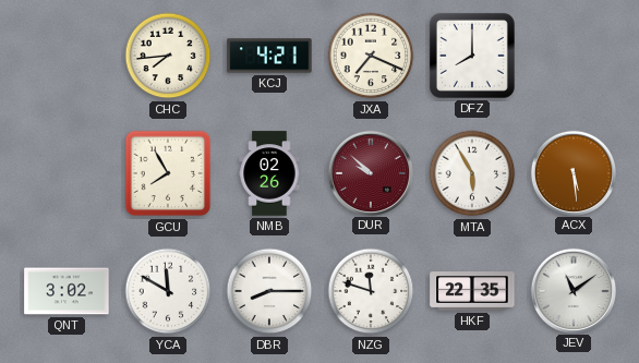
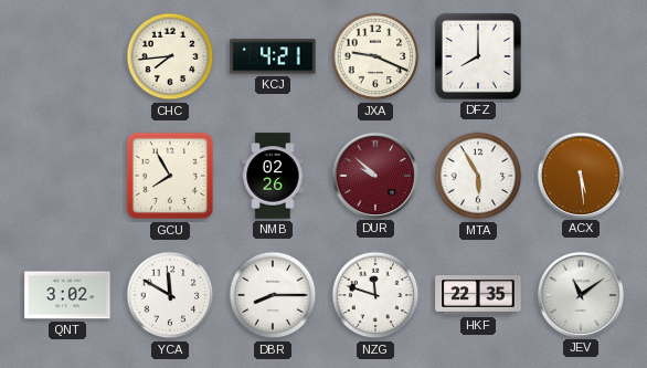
JXA: 7:19 -> 9:19
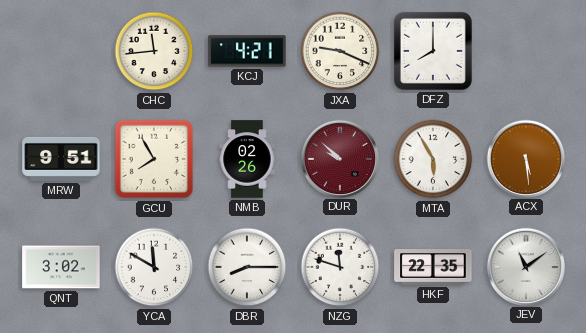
CHC: 7:44 -> 11:44
MRW: none -> 9:51
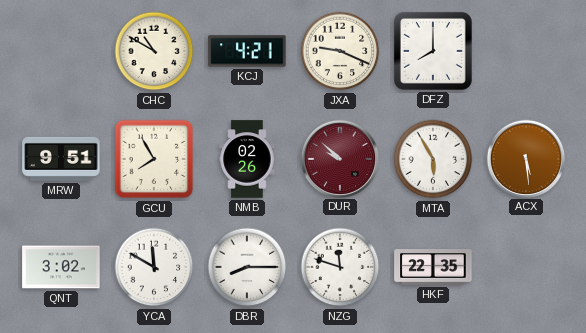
CHC: 11:44 -> 10:50
JEV: 11:09 -> none
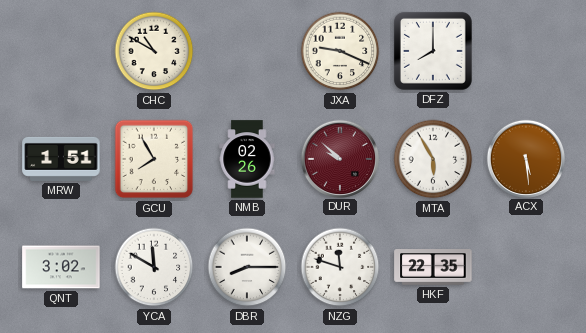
KCJ: 4:21 -> none
MRW: 9:51 -> 1:51
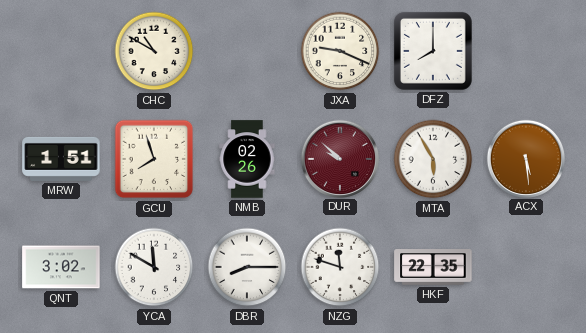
GCU: 7:55 -> 7:57
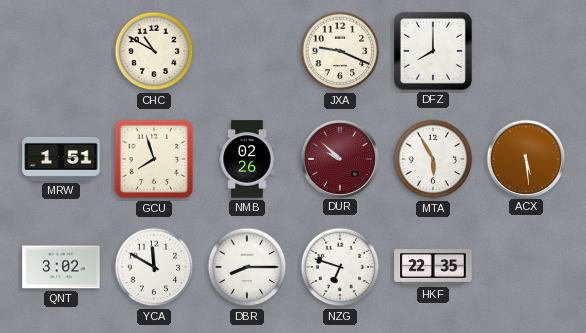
NZG: 11:48 -> 6:48
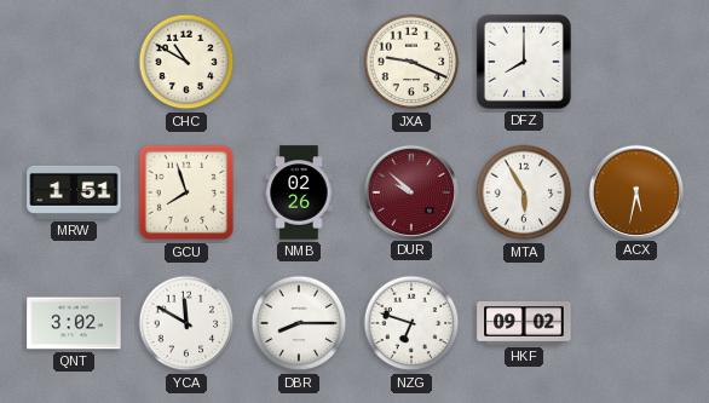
ACX: 5:29 -> 5:32
HKF: 22:35 -> 09:02
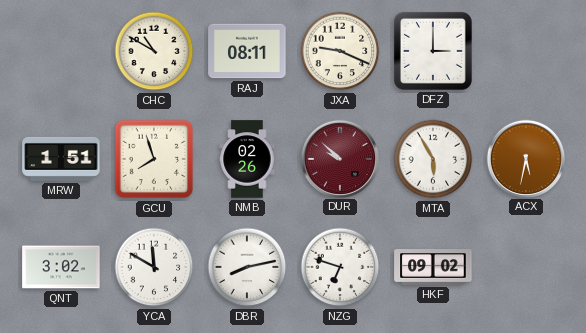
RAJ: none -> 08:11
DFZ: 8:00 -> 3:00
DBR: 8:15 -> 8:13
